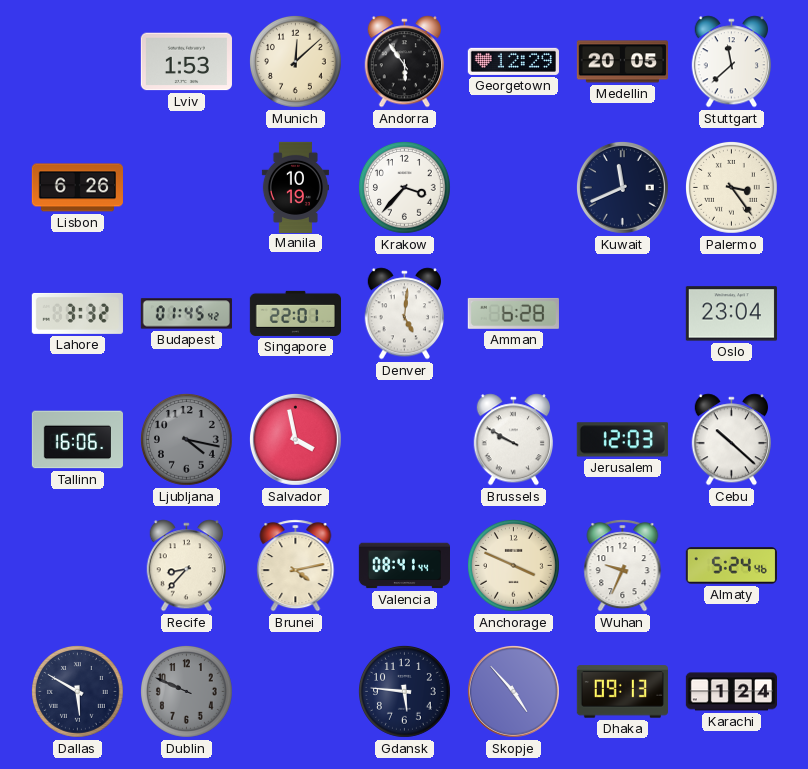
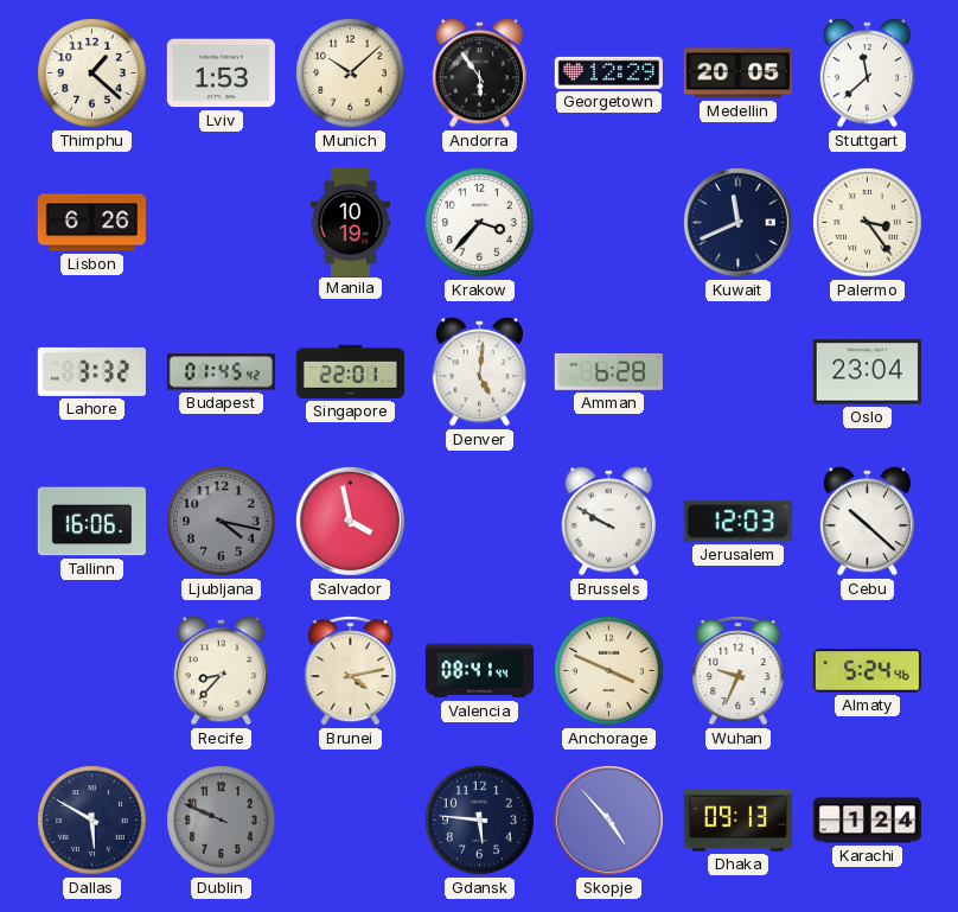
Thimphu: none -> 1:22
Munich: 12:08 -> 10:08
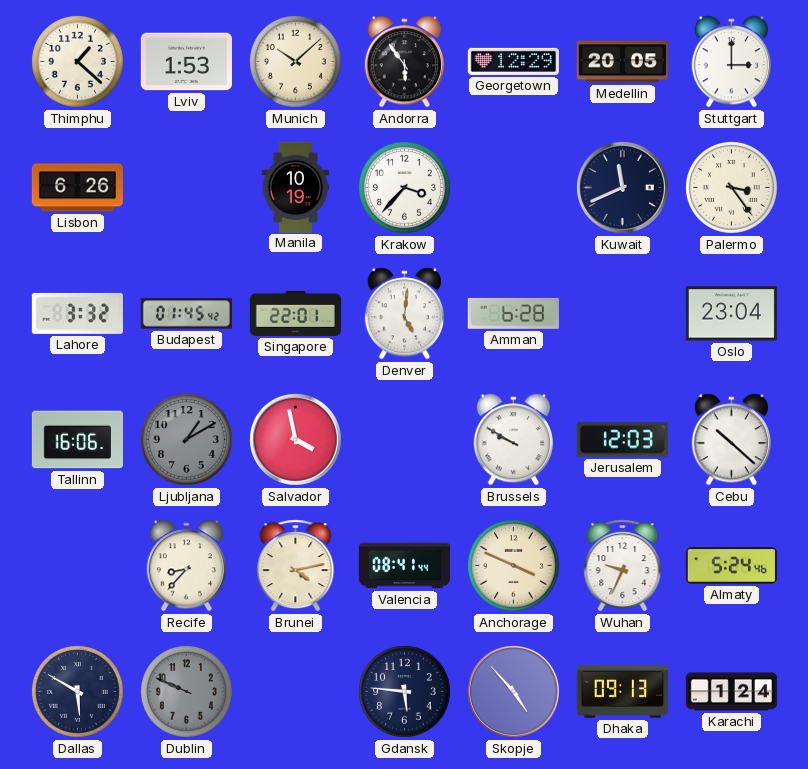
Stuttgart: 11:38 -> 3:00
Ljubljana: 4:17 -> 1:10
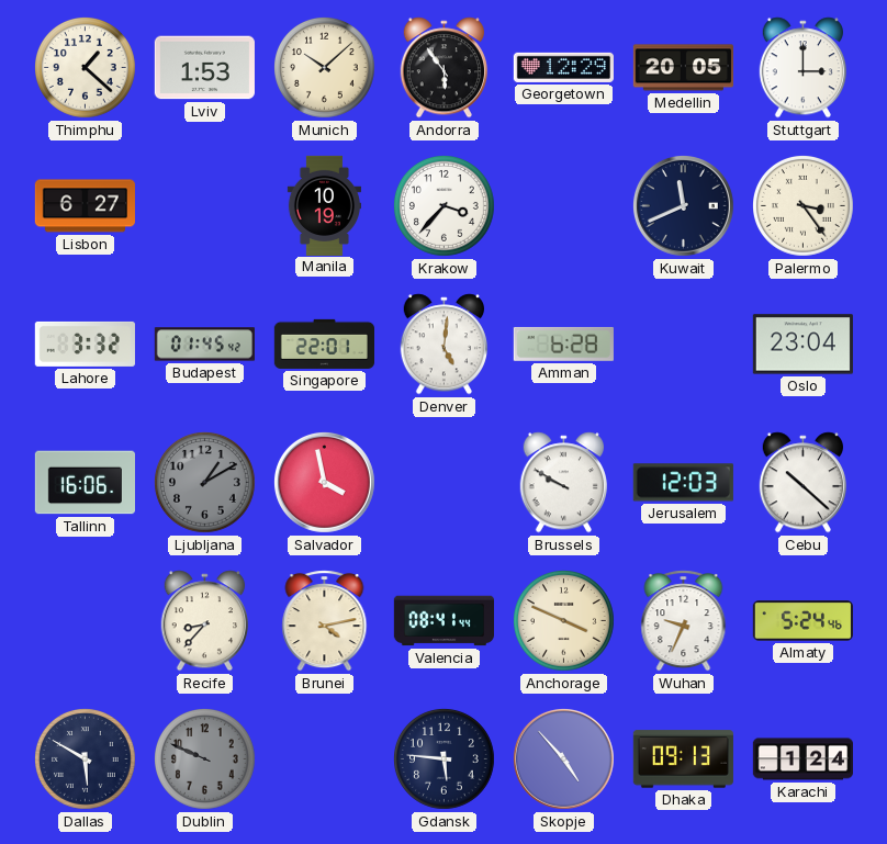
Lisbon: 6:26 -> 6:27
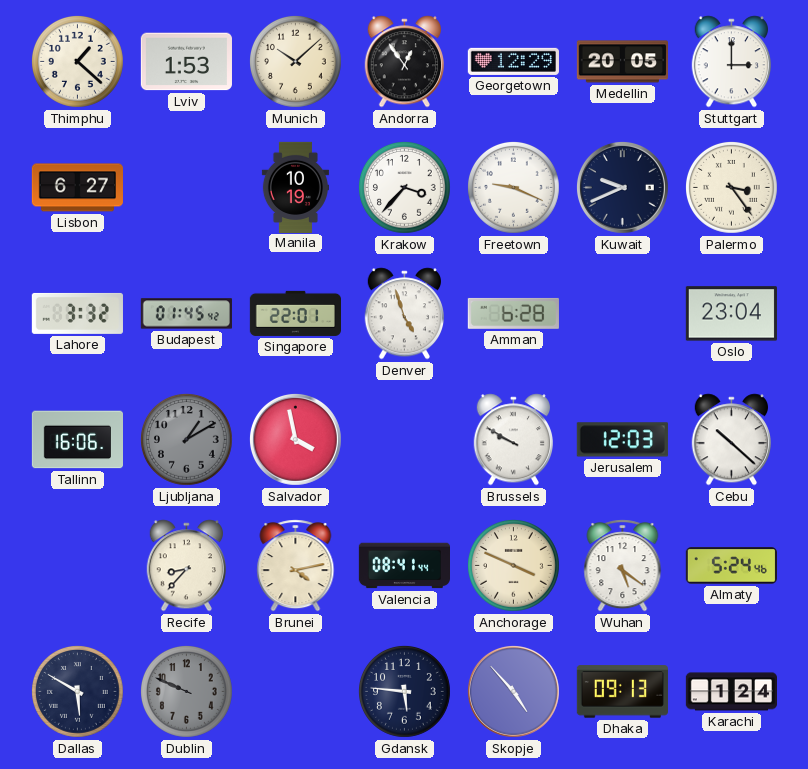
Andorra: 5:54 -> 12:54
Freetown: none -> 9:19
Kuwait: 11:41 -> 9:41
Denver: 5:01 -> 4:57
Wuhan: 9:34 -> 5:21
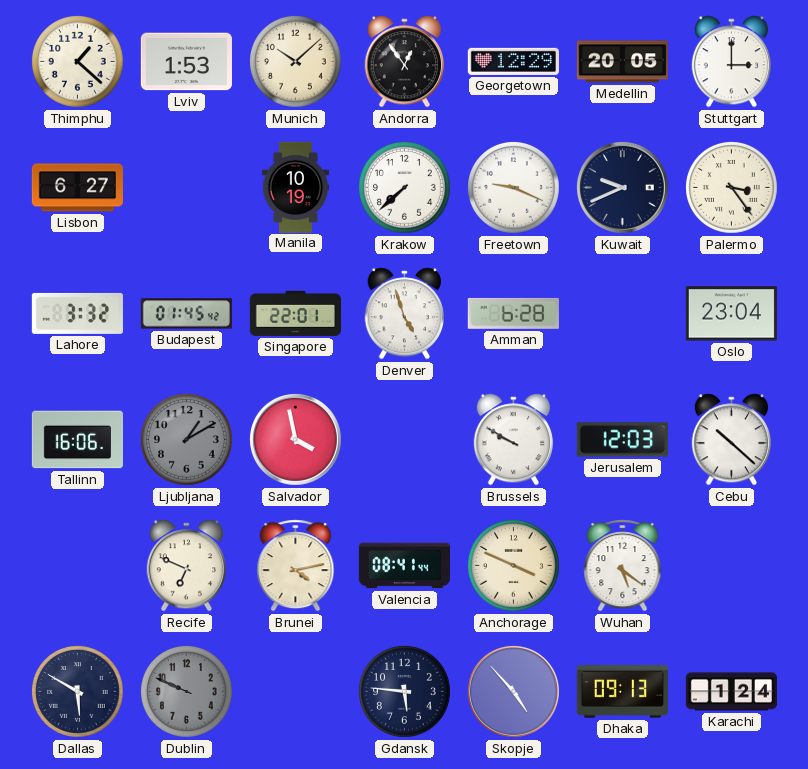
Krakow: 3:37 -> 7:38
Recife: 8:37 -> 6:49
Almaty: 5:24 -> none
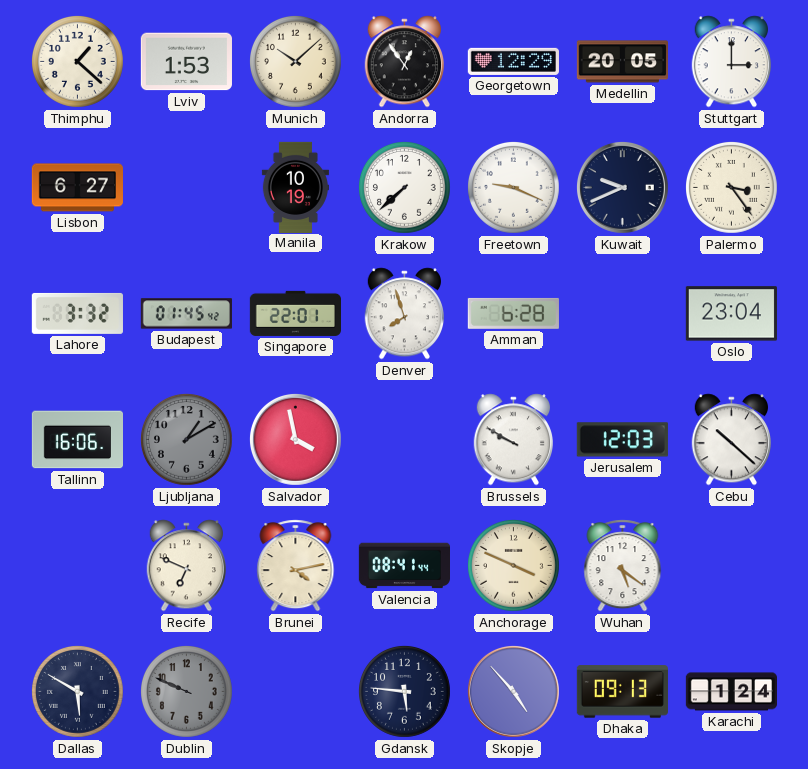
Denver: 4:57 -> 7:57
